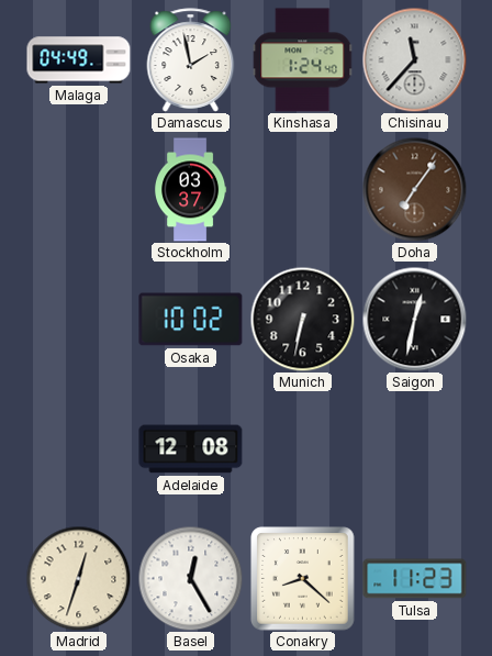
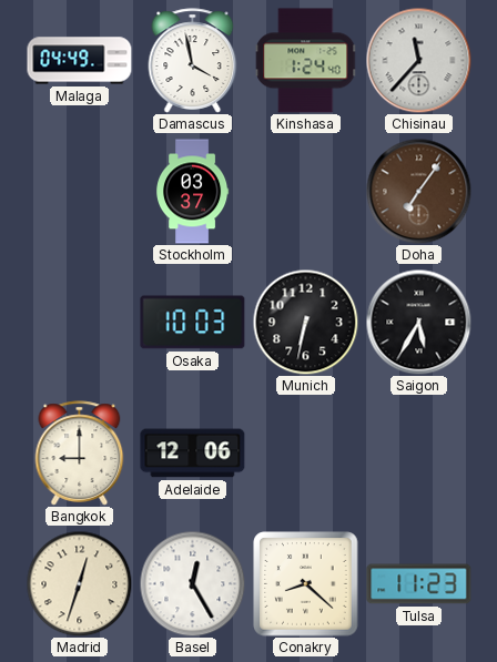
Damascus: 1:58 -> 3:58
Osaka: 10:02 -> 10:03
Saigon: 12:32 -> 5:35
Bangkok: none -> 9:00
Adelaide: 12:08 -> 12:06
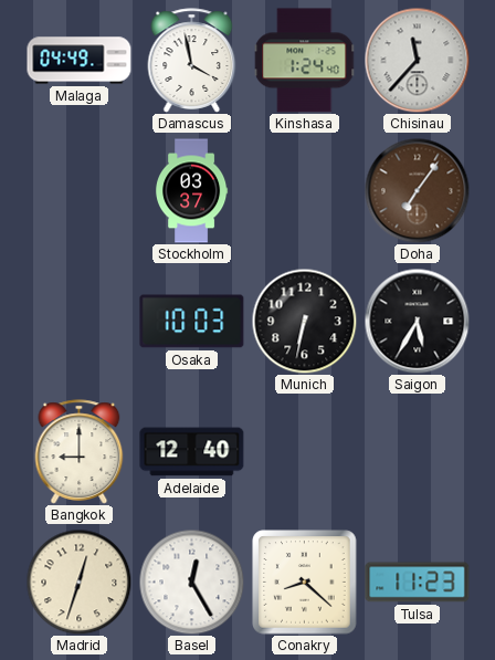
Adelaide: 12:06 -> 12:40
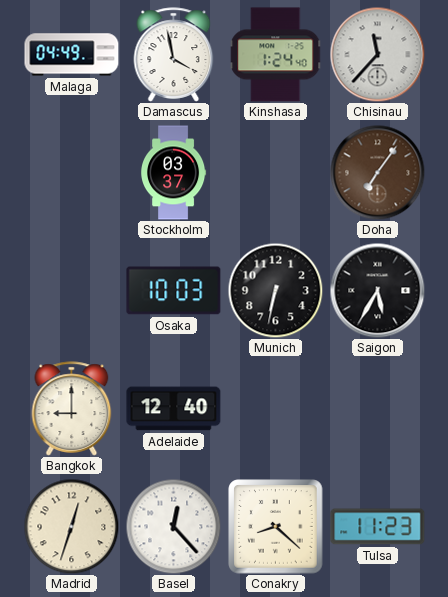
Basel: 12:25 -> 12:23
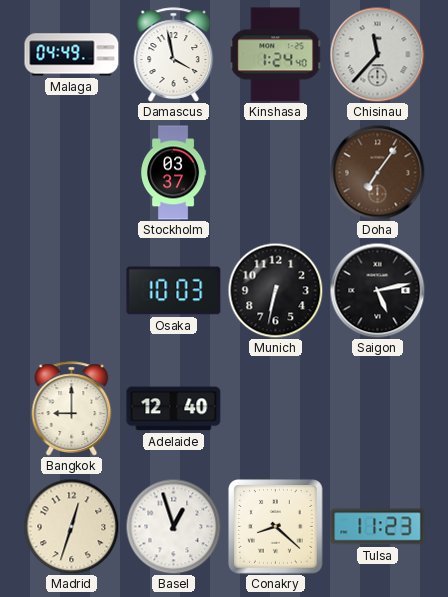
Saigon: 5:35 -> 5:13
Basel: 12:23 -> 12:57
